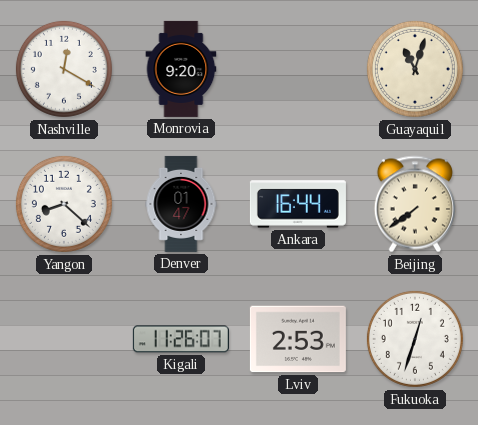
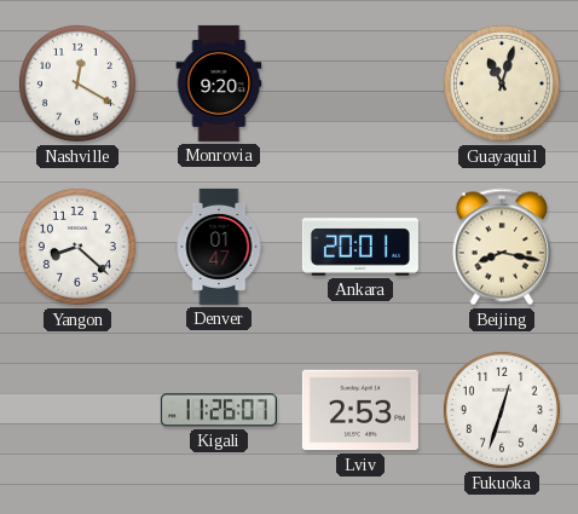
Ankara: 16:44 -> 20:01
Beijing: 7:39 -> 8:17
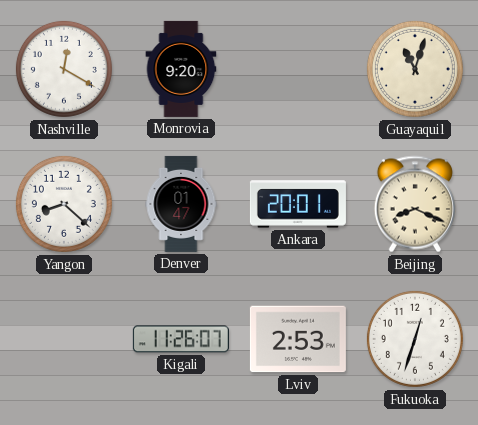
Beijing: 8:17 -> 8:19
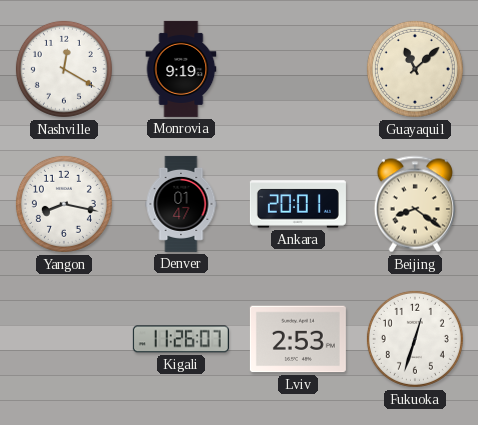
Monrovia: 9:20 -> 9:19
Guayaquil: 11:03 -> 11:08
Yangon: 8:22 -> 8:17
Beijing: 8:19 -> 8:21
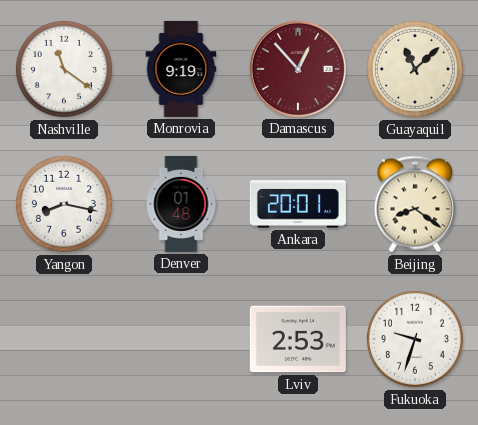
Nashville: 12:20 -> 11:21
Damascus: none -> 12:53
Denver: 01:47 -> 01:48
Kigali: 11:26 -> none
Fukuoka: 12:33 -> 9:33
